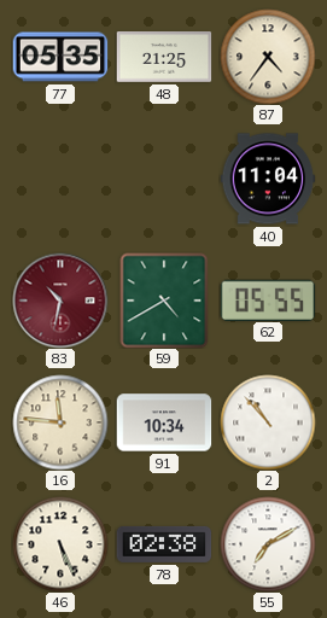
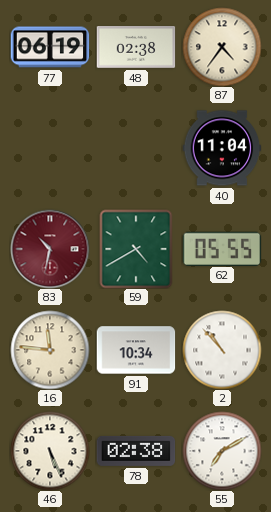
77: 05:35 -> 06:19
48: 21:25 -> 02:38
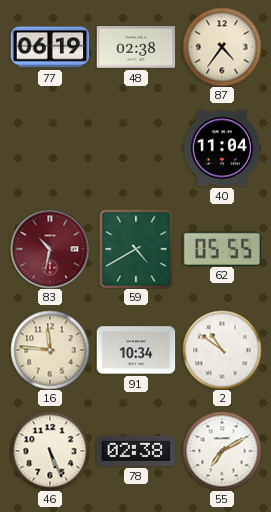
2: 10:53 -> 10:51
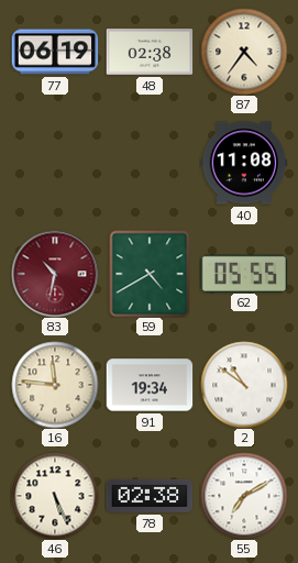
40: 11:04 -> 11:08
91: 10:34 -> 19:34
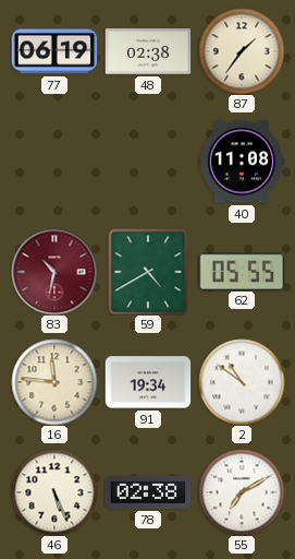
87: 4:36 -> 1:36
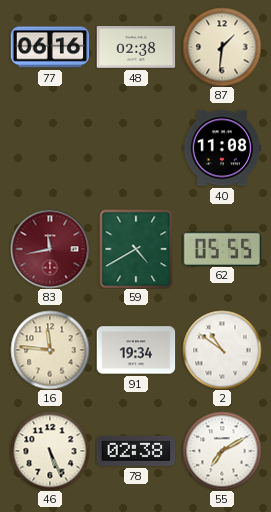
77: 06:19 -> 06:16
87: 1:36 -> 1:31
83: 10:32 -> 11:43
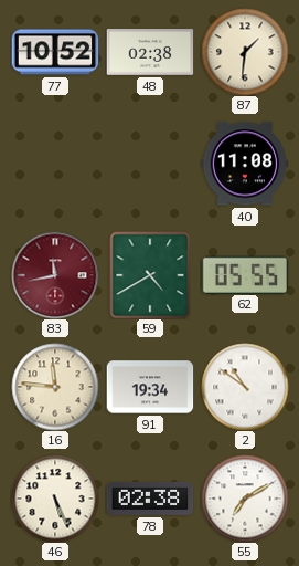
77: 06:16 -> 10:52
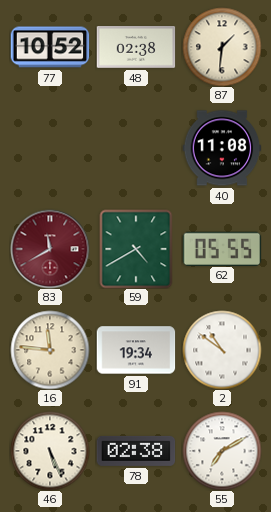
83: 11:43 -> 11:40
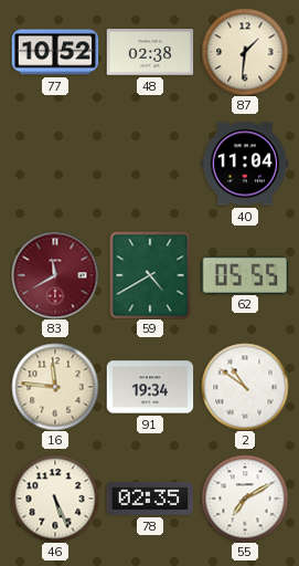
40: 11:08 -> 11:04
78: 02:38 -> 02:35
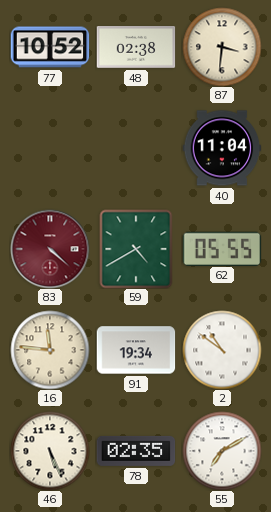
87: 1:31 -> 3:31
83: 11:40 -> 4:22
